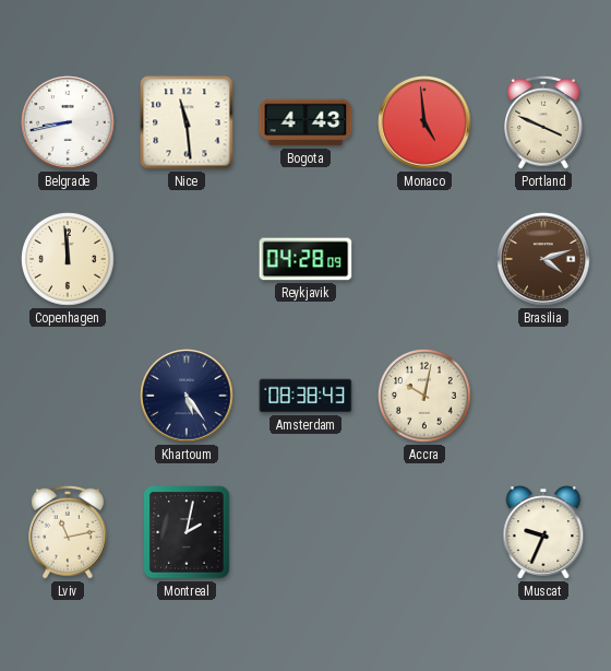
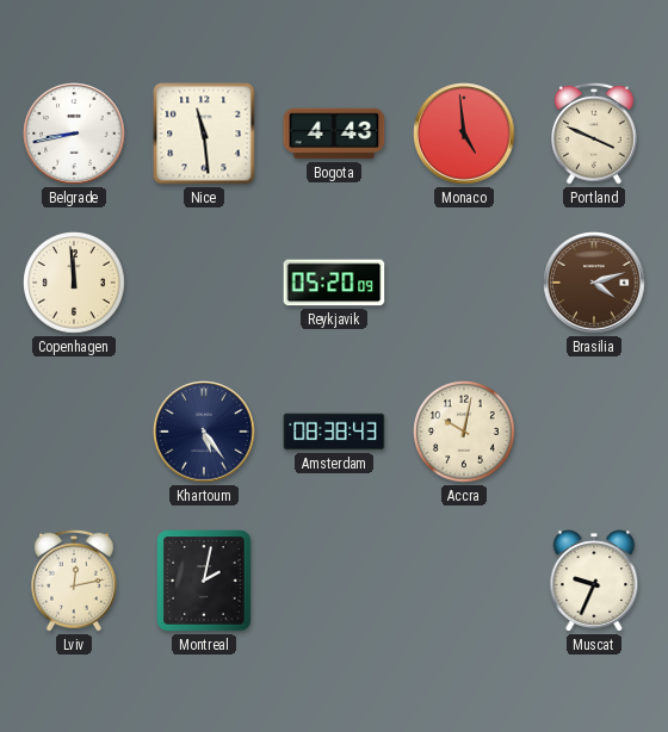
Reykjavik: 04:28 -> 05:20
Lviv: 11:13 -> 12:13
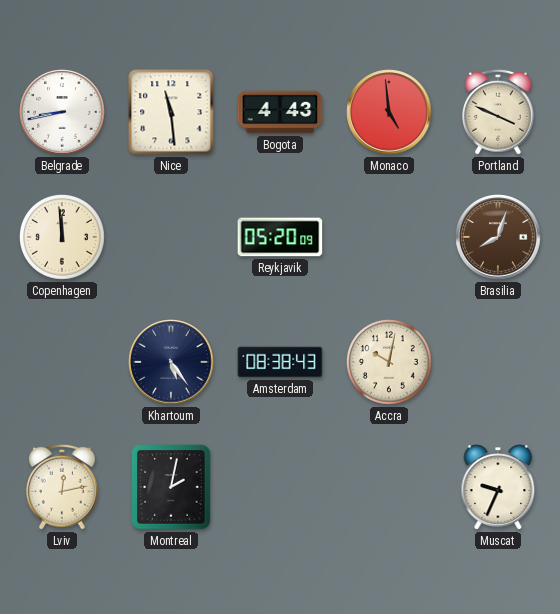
Brasilia: 4:12 -> 8:03
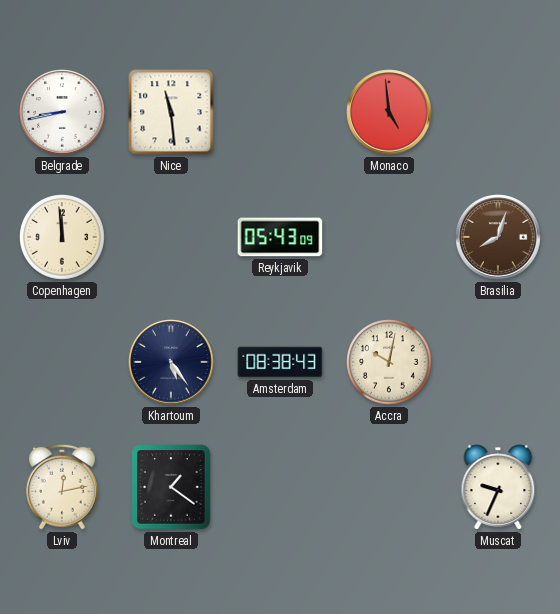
Bogota: 4:43 -> none
Portland: 3:49 -> none
Reykjavik: 05:20 -> 05:43
Montreal: 2:02 -> 1:21
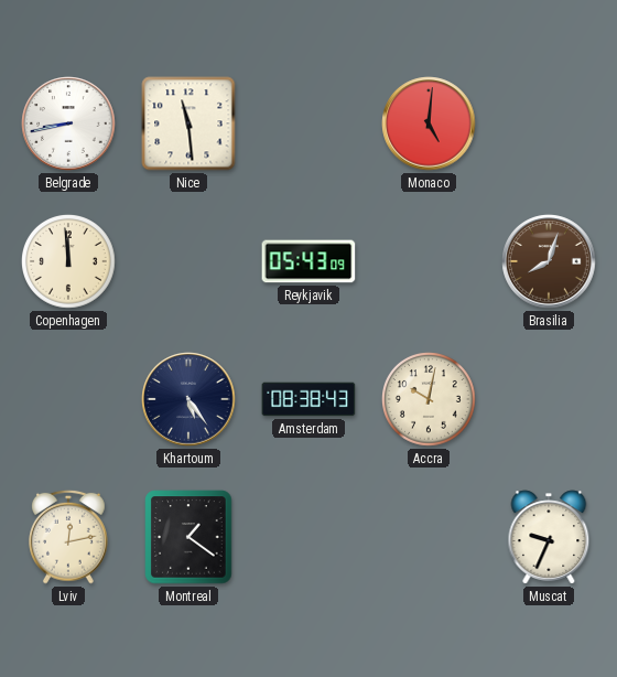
Monaco: 4:59 -> 5:01
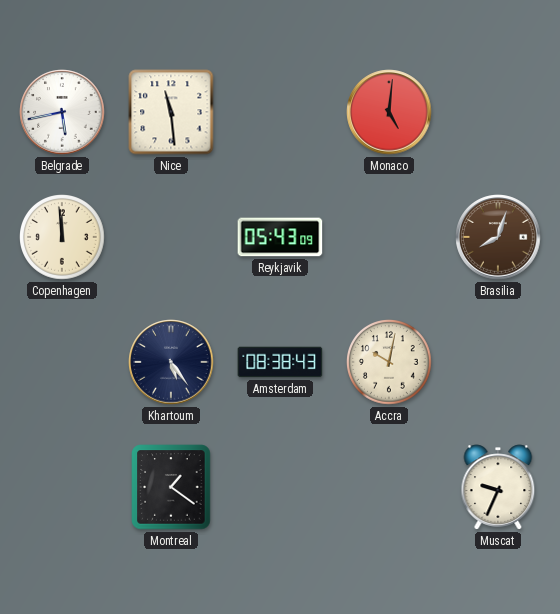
Belgrade: 8:43 -> 5:43
Lviv: 12:13 -> none
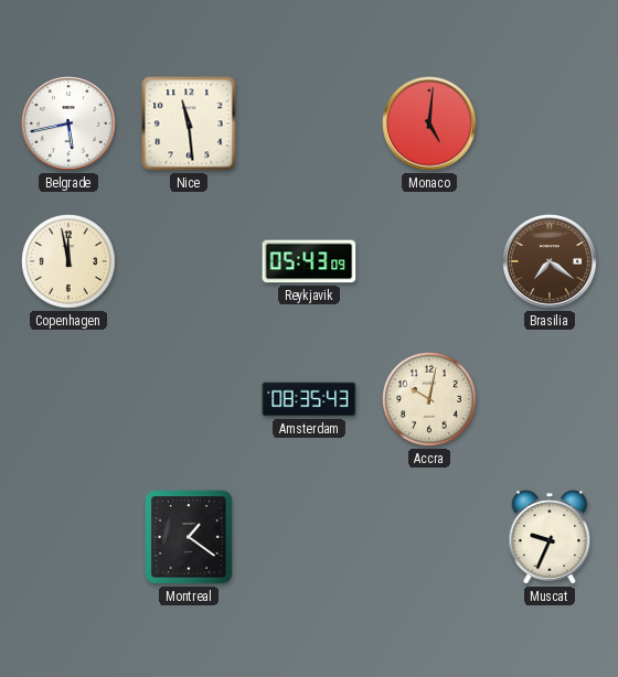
Copenhagen: 11:59 -> 11:58
Brasilia: 8:03 -> 7:21
Khartoum: 5:24 -> none
Amsterdam: 08:38 -> 08:35
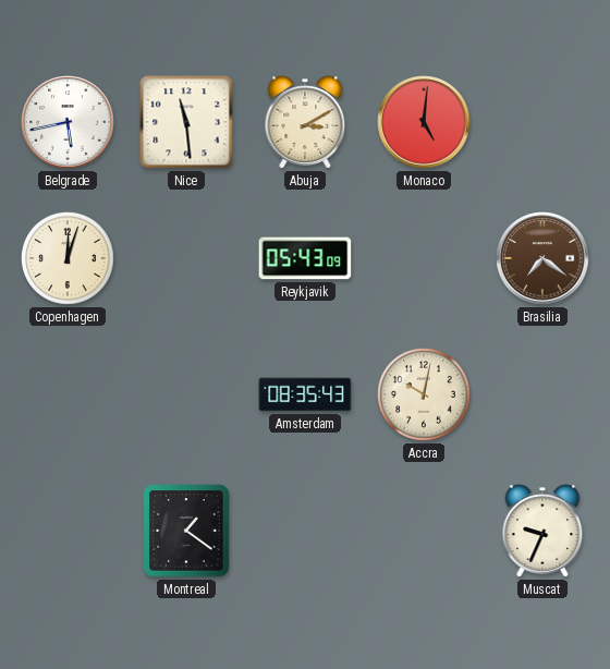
Abuja: none -> 3:10
Copenhagen: 11:58 -> 12:03
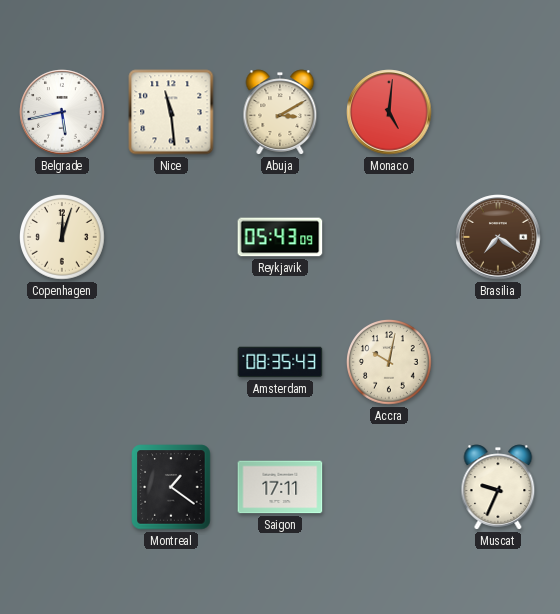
Saigon: none -> 17:11
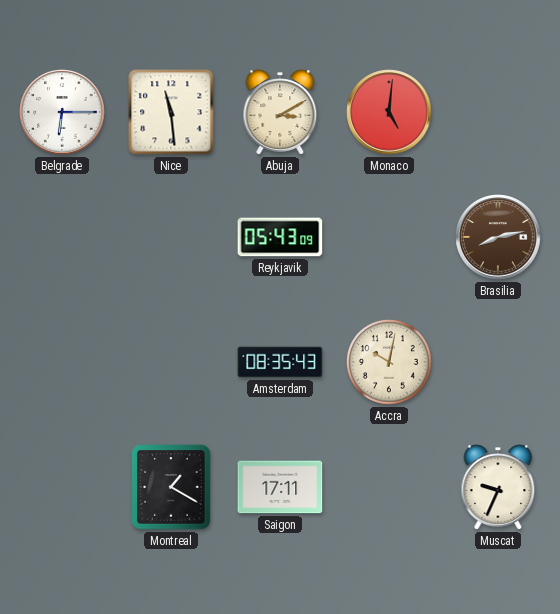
Belgrade: 5:43 -> 6:15
Copenhagen: 12:03 -> none
Brasilia: 7:21 -> 8:13
Montreal: 1:21 -> 1:20
